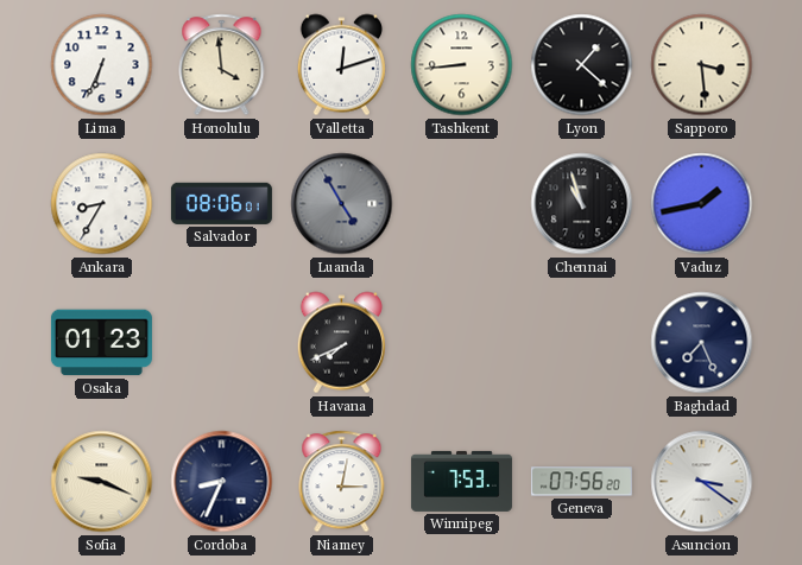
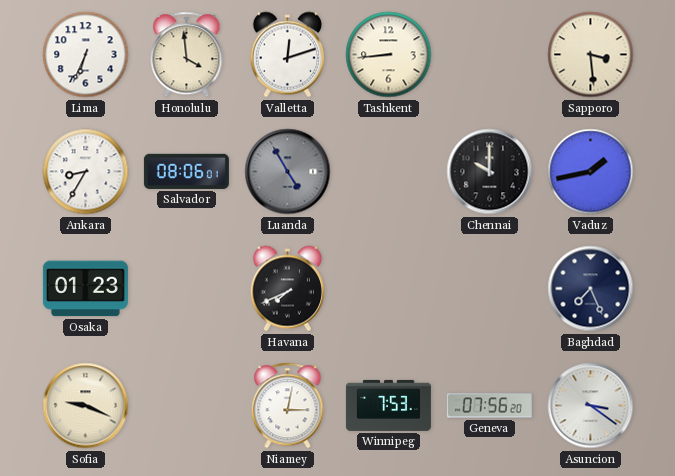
Lyon: 1:22 -> none
Chennai: 10:57 -> 10:00
Cordoba: 8:34 -> none
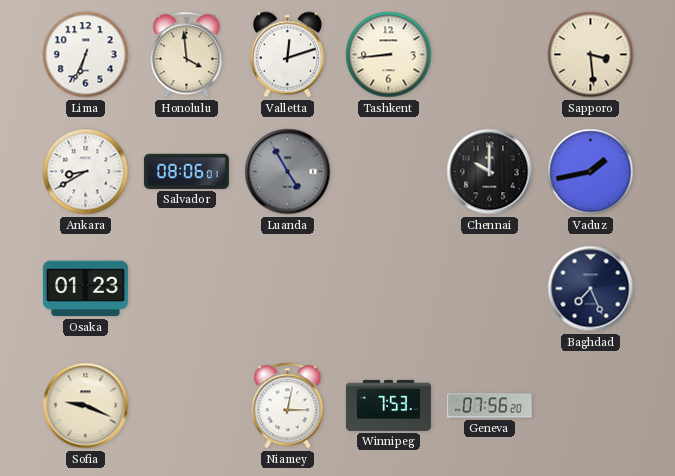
Ankara: 8:35 -> 8:40
Havana: 7:41 -> none
Asuncion: 3:21 -> none
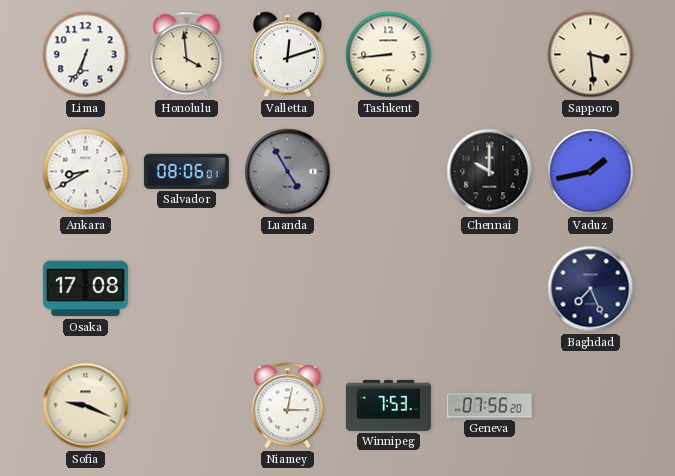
Osaka: 01:23 -> 17:08
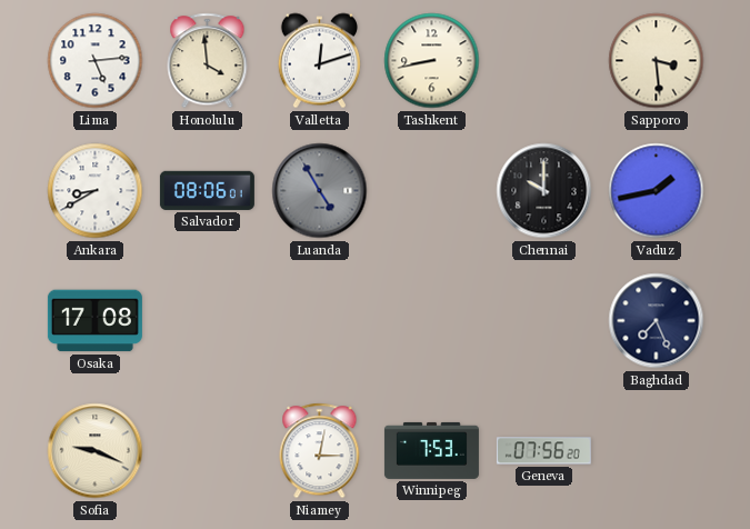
Lima: 6:34 -> 5:14
Tashkent: 8:44 -> 8:43
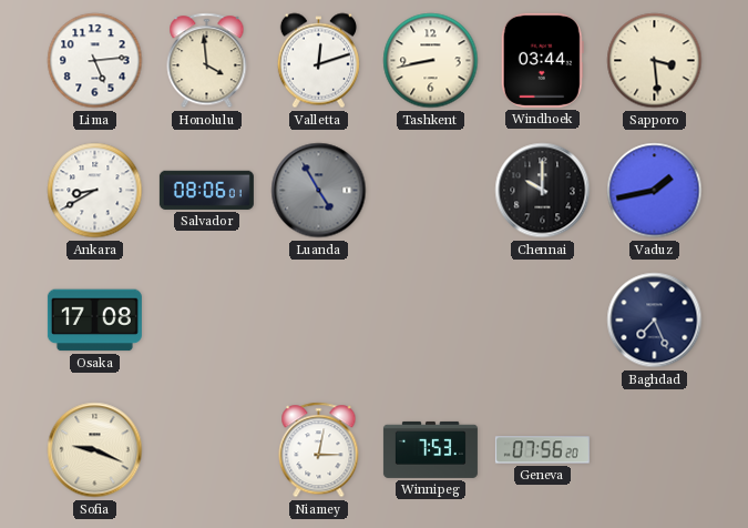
Windhoek: none -> 03:44
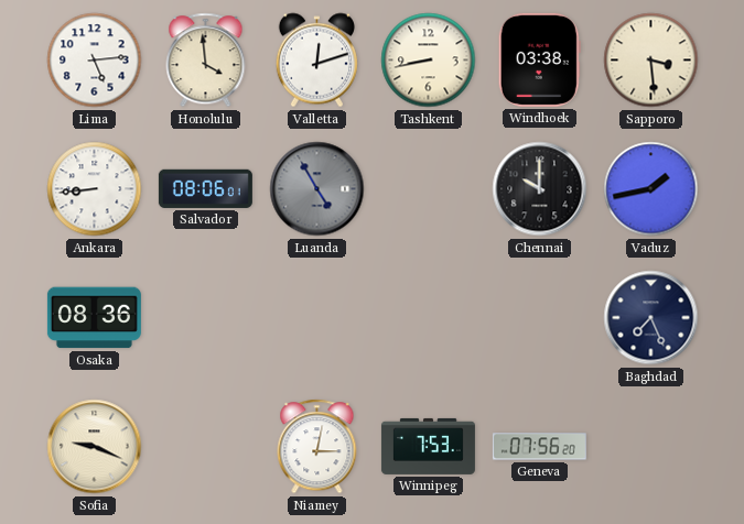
Windhoek: 03:44 -> 03:38
Ankara: 8:40 -> 8:44
Osaka: 17:08 -> 08:36
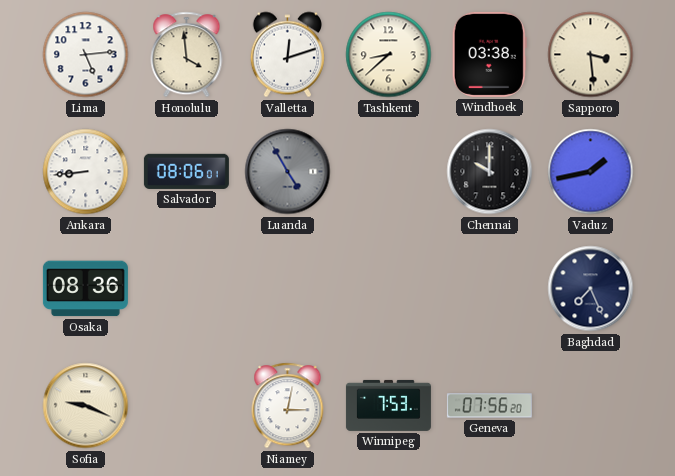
Tashkent: 8:43 -> 8:38
